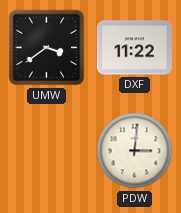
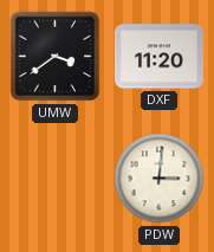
DXF: 11:22 -> 11:20
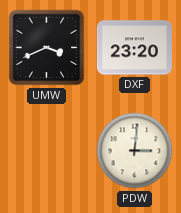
UMW: 3:39 -> 3:41
DXF: 11:20 -> 23:20
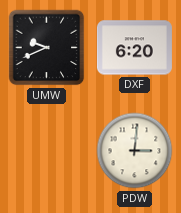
UMW: 3:41 -> 9:41
DXF: 23:20 -> 6:20
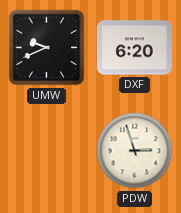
PDW: 3:01 -> 2:57
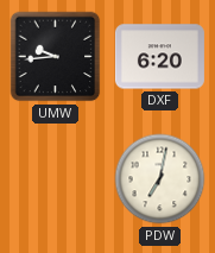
UMW: 9:41 -> 9:44
PDW: 2:57 -> 7:02
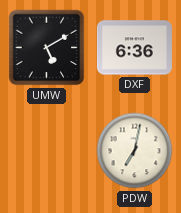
UMW: 9:44 -> 5:10
DXF: 6:20 -> 6:36
